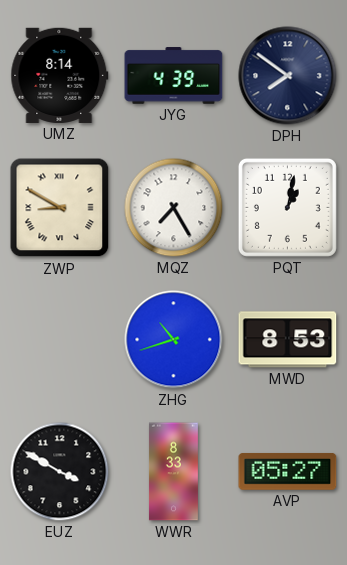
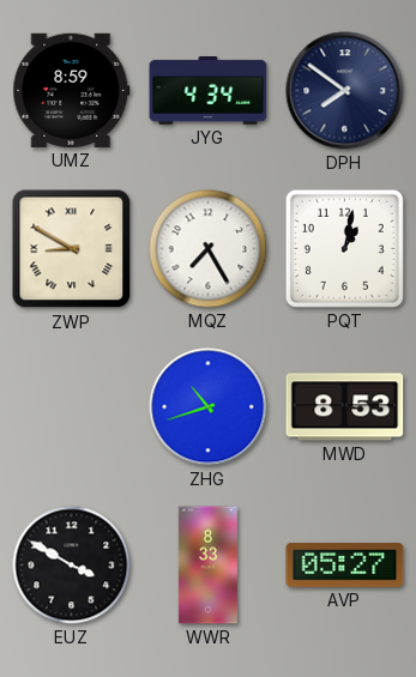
UMZ: 8:14 -> 8:59
JYG: 4:39 -> 4:34
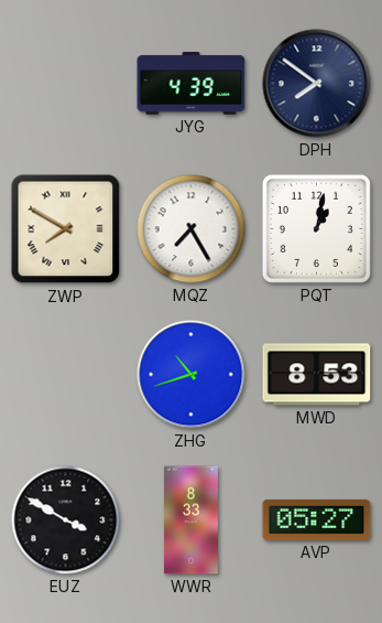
UMZ: 8:59 -> none
JYG: 4:34 -> 4:39
ZWP: 8:50 -> 7:50
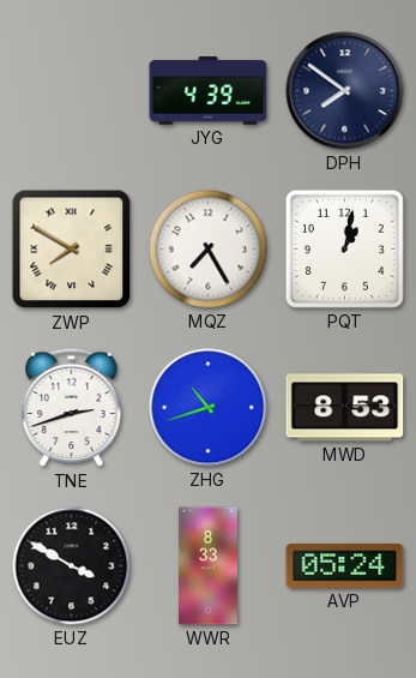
TNE: none -> 2:42
AVP: 05:27 -> 05:24
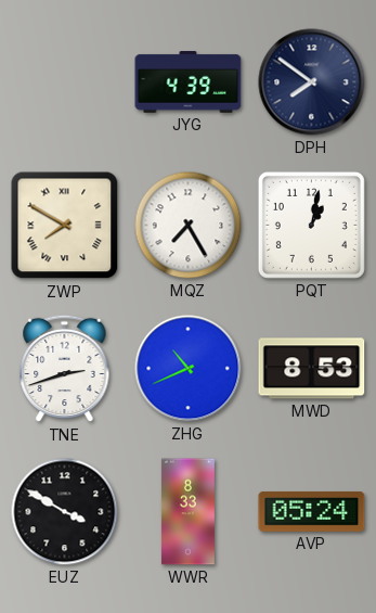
ZHG: 10:42 -> 10:41
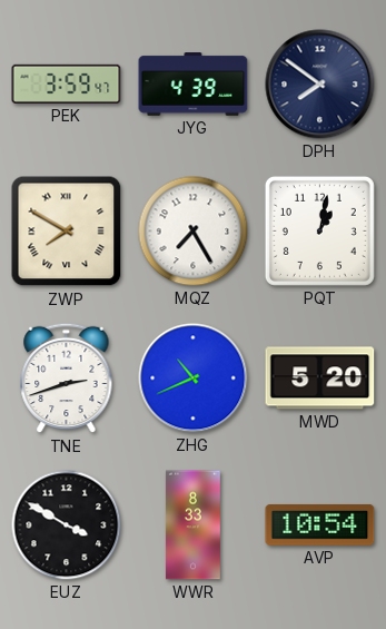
PEK: none -> 3:59
MWD: 8:53 -> 5:20
AVP: 05:24 -> 10:54
